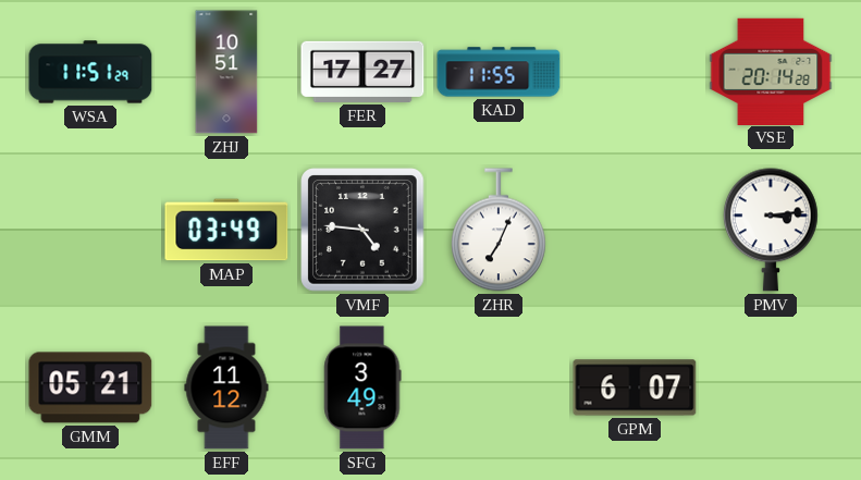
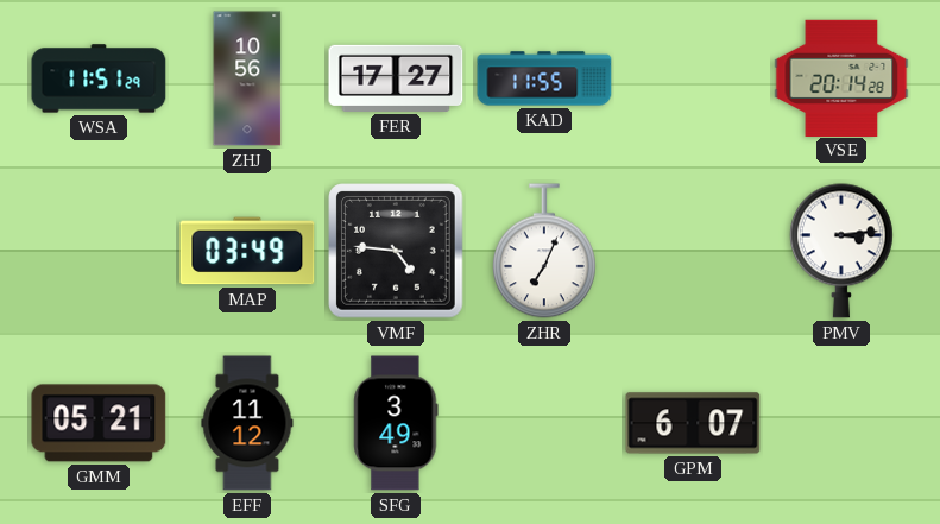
ZHJ: 10:51 -> 10:56
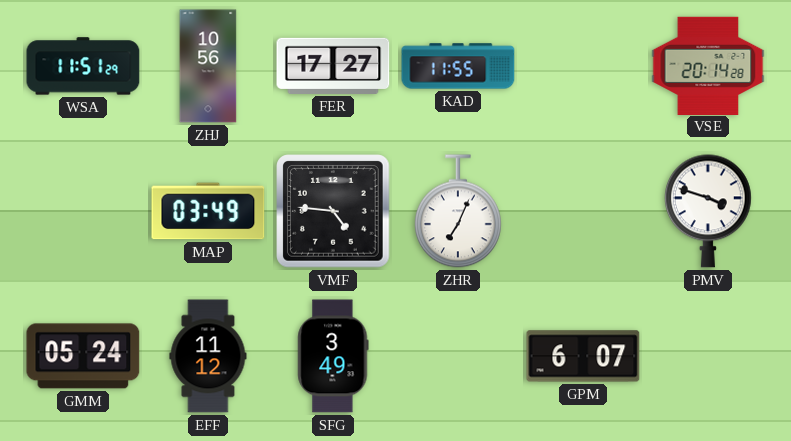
PMV: 3:14 -> 3:48
GMM: 05:21 -> 05:24
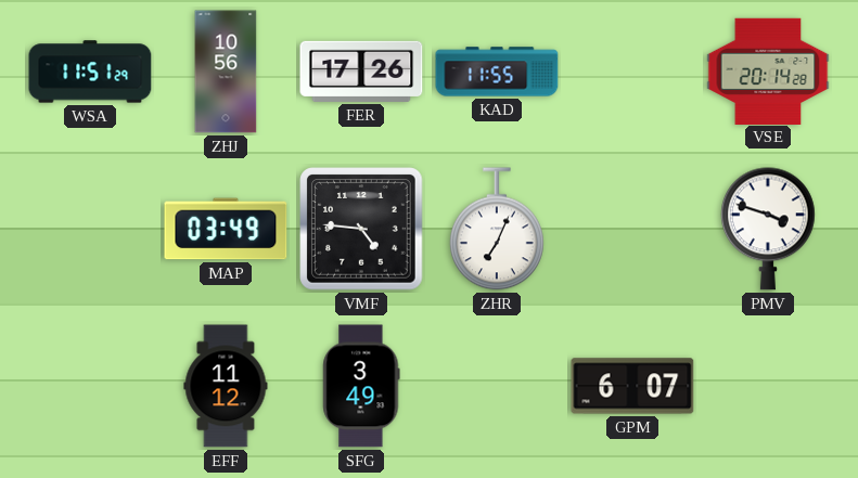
FER: 17:27 -> 17:26
GMM: 05:24 -> none
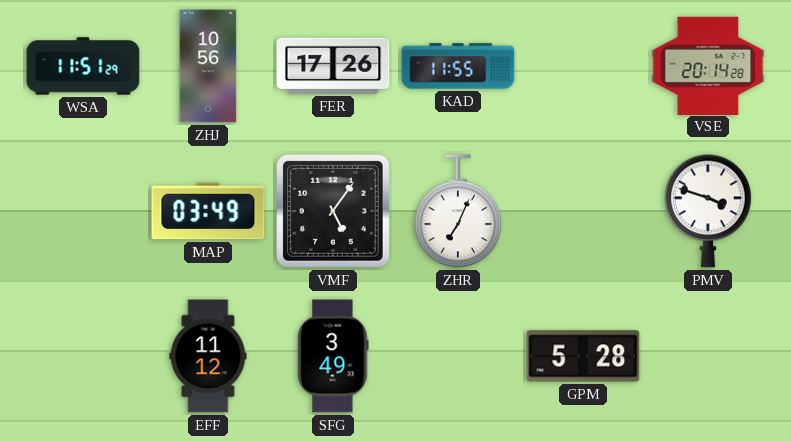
VMF: 4:46 -> 5:06
GPM: 6:07 -> 5:28
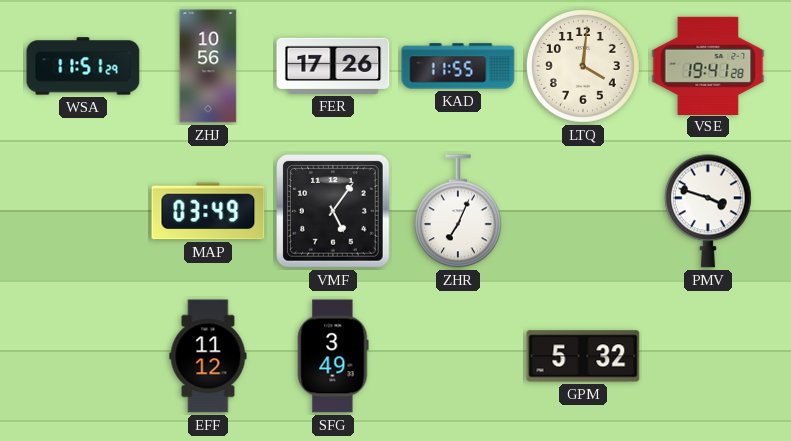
LTQ: none -> 4:01
VSE: 20:14 -> 19:41
GPM: 5:28 -> 5:32
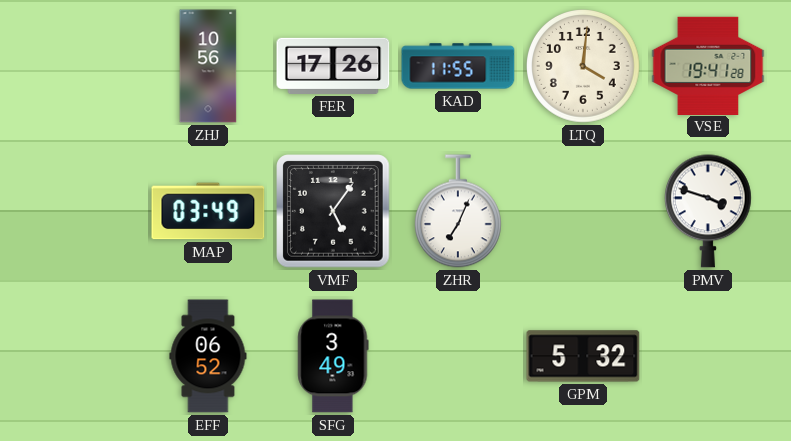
WSA: 11:51 -> none
EFF: 11:12 -> 06:52
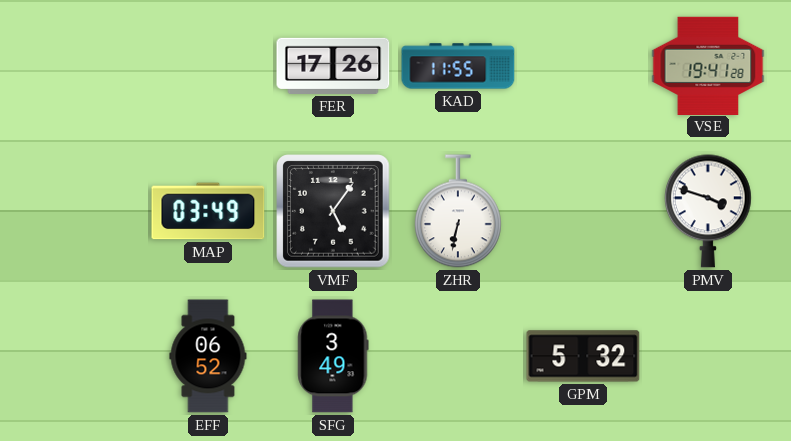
ZHJ: 10:56 -> none
LTQ: 4:01 -> none
ZHR: 7:04 -> 6:32
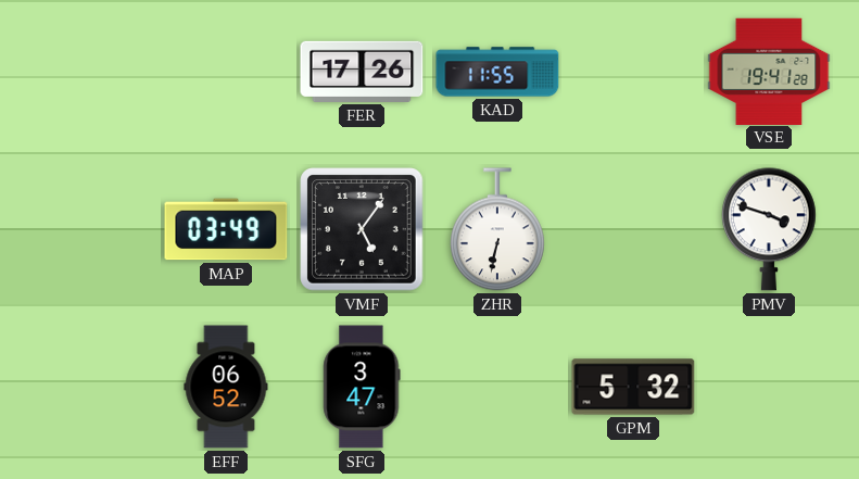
SFG: 3:49 -> 3:47
